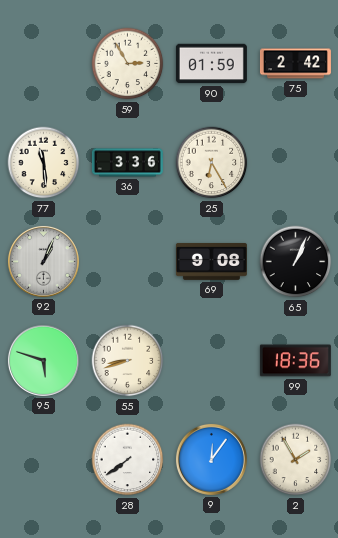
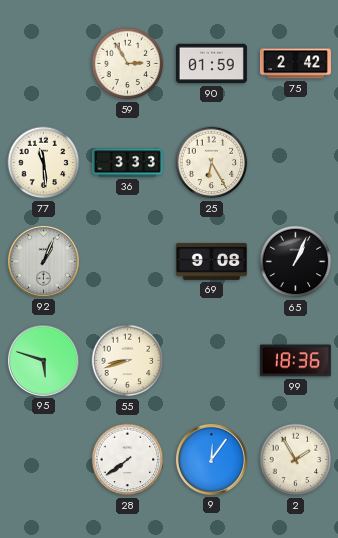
36: 3:36 -> 3:33
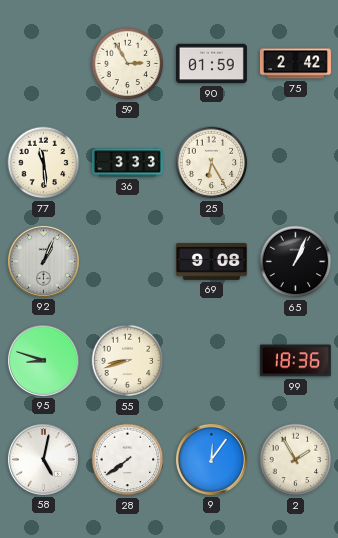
95: 5:48 -> 8:48
58: none -> 5:02
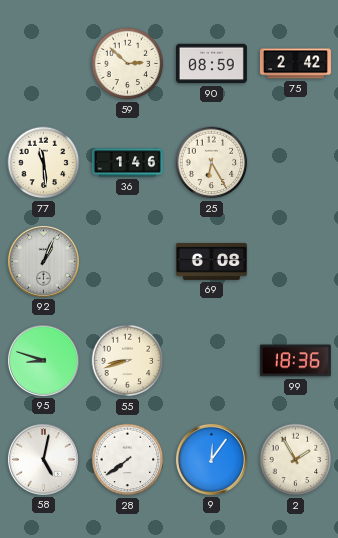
59: 2:55 -> 2:52
90: 01:59 -> 08:59
36: 3:33 -> 1:46
69: 9:08 -> 6:08
65: 1:04 -> none
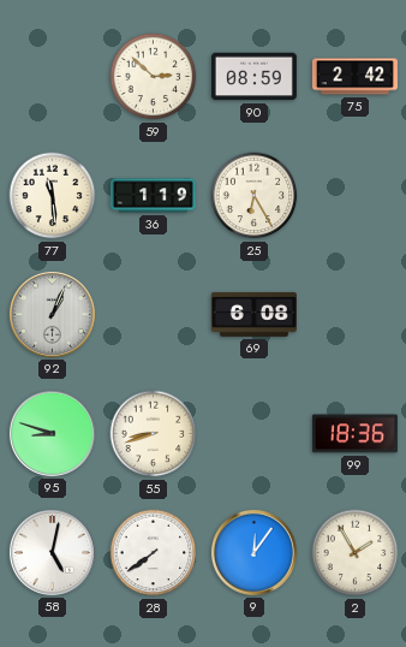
36: 1:46 -> 1:19
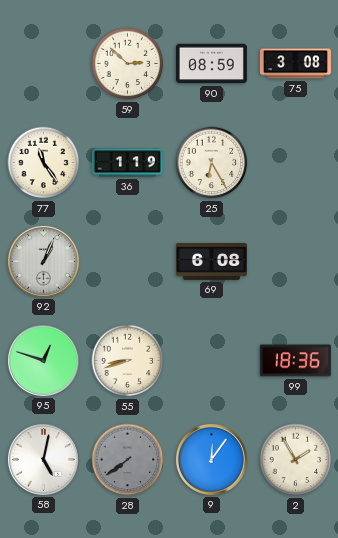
75: 2:42 -> 3:08
77: 11:29 -> 11:24
95: 8:48 -> 12:48
28 dial: white -> grey
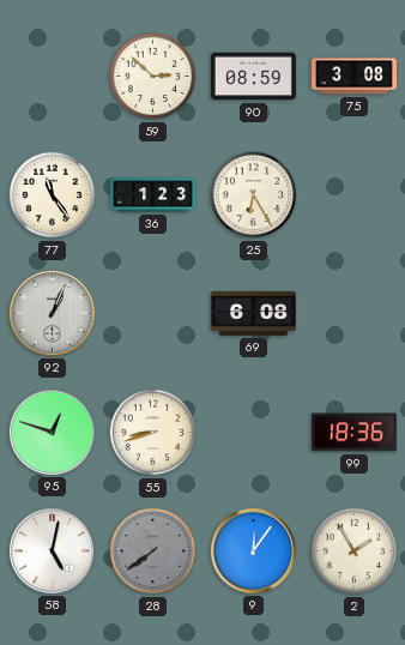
36: 1:19 -> 1:23
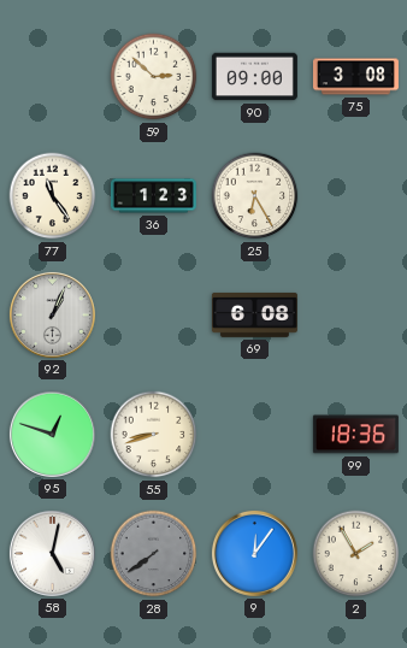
90: 08:59 -> 09:00
